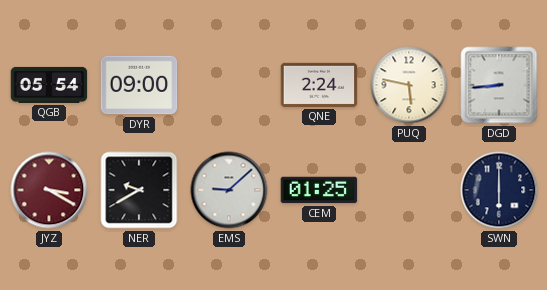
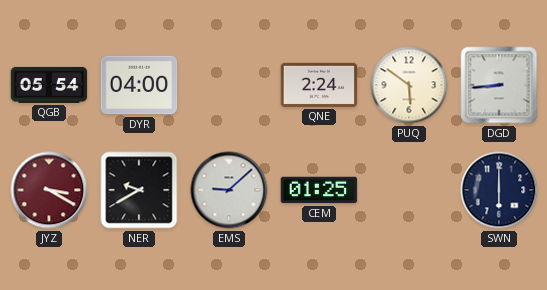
DYR: 09:00 -> 04:00
PUQ: 5:47 -> 5:51
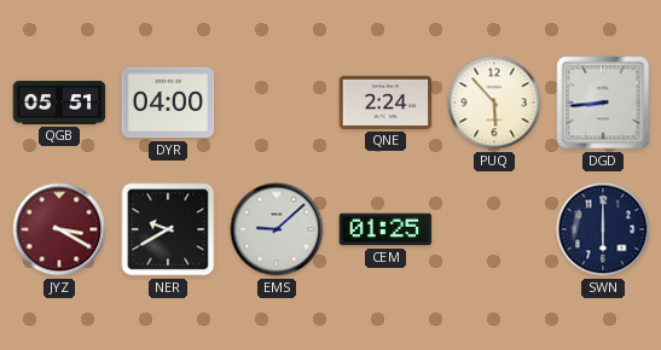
QGB: 05:54 -> 05:51
PUQ: 5:51 -> 5:53
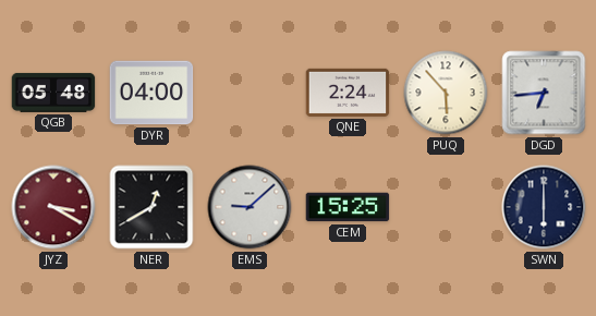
QGB: 05:51 -> 05:48
DGD: 8:44 -> 6:44
NER: 9:40 -> 12:40
CEM: 01:25 -> 15:25
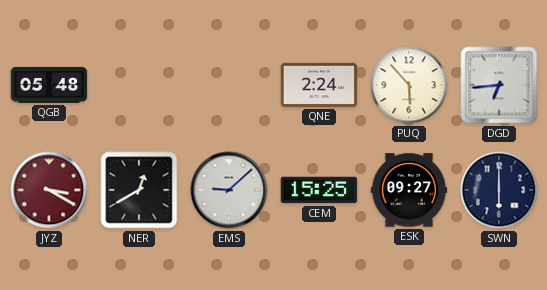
DYR: 04:00 -> none
ESK: none -> 09:27
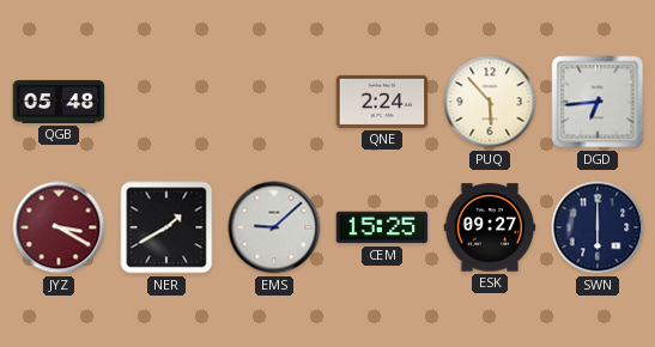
NER: 12:40 -> 1:40
